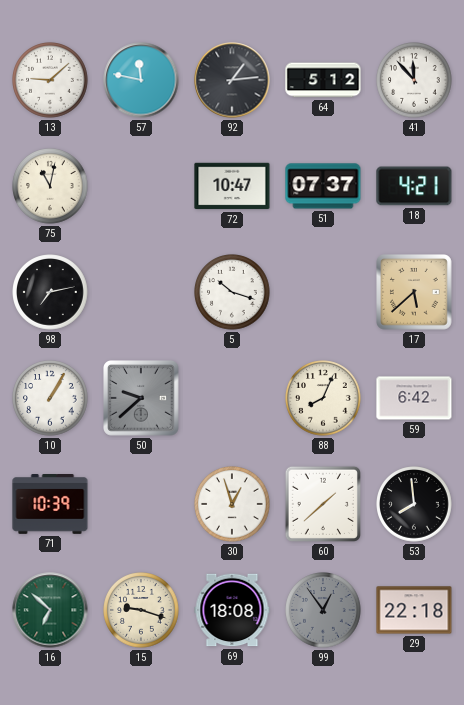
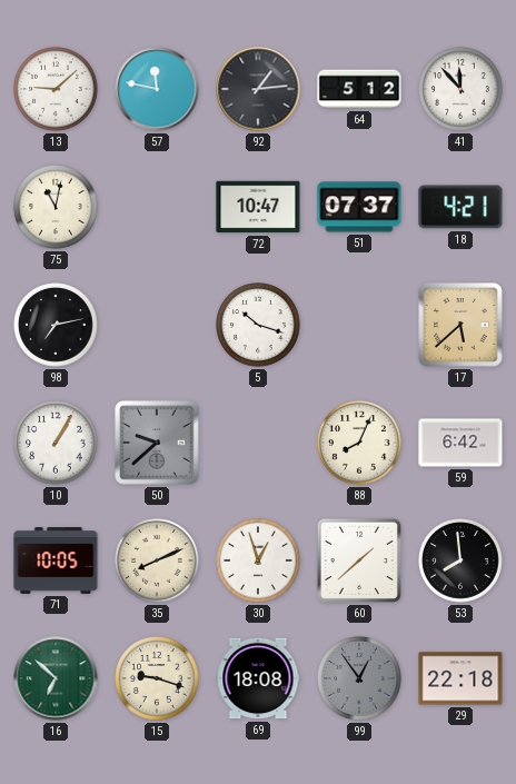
71: 10:39 -> 10:05
35: none -> 8:11
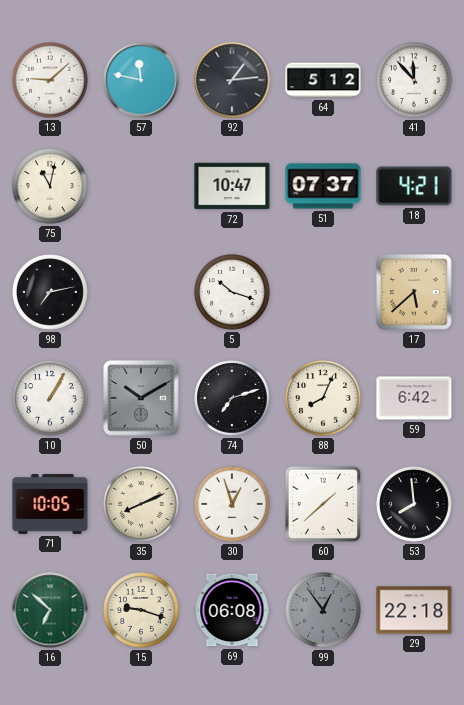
50: 9:38 -> 10:10
74: none -> 7:12
69: 18:08 -> 06:08
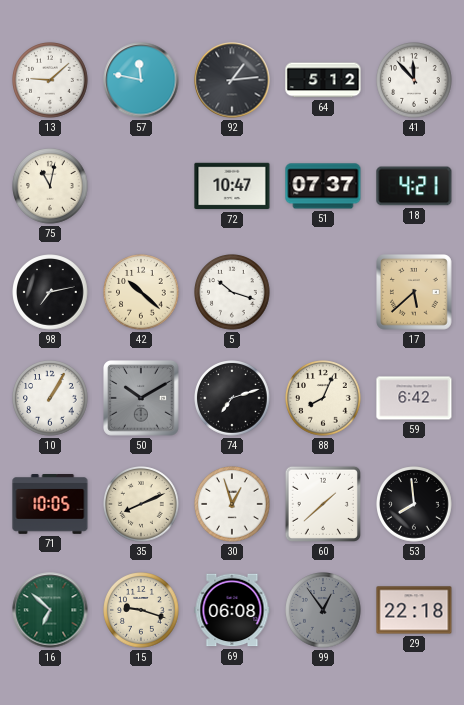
42: none -> 10:22
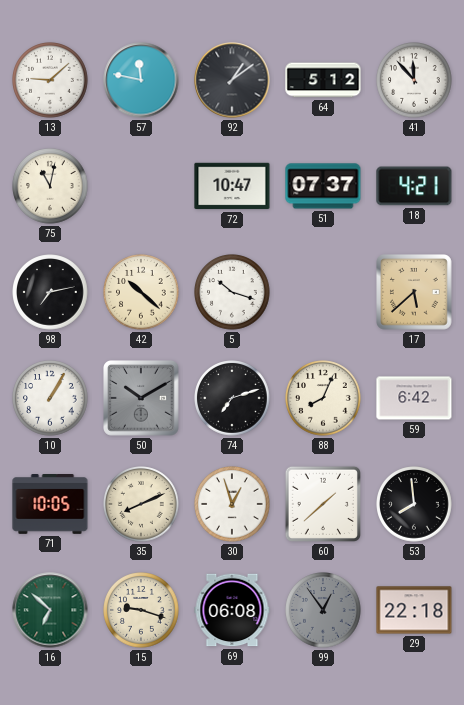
92: 1:14 -> 1:09
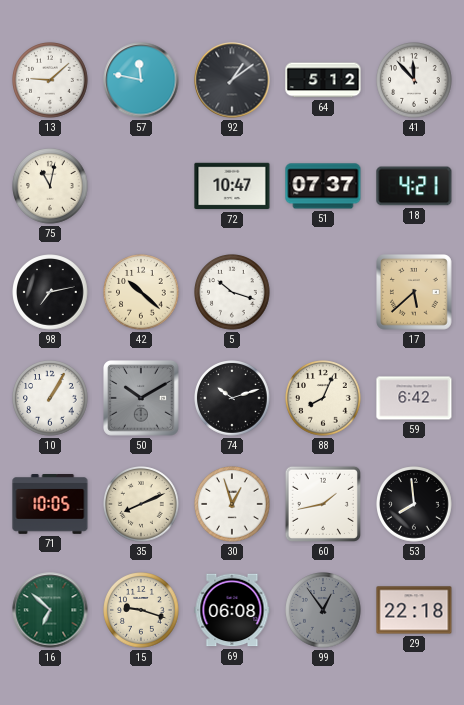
74: 7:12 -> 10:12
60: 1:38 -> 1:43
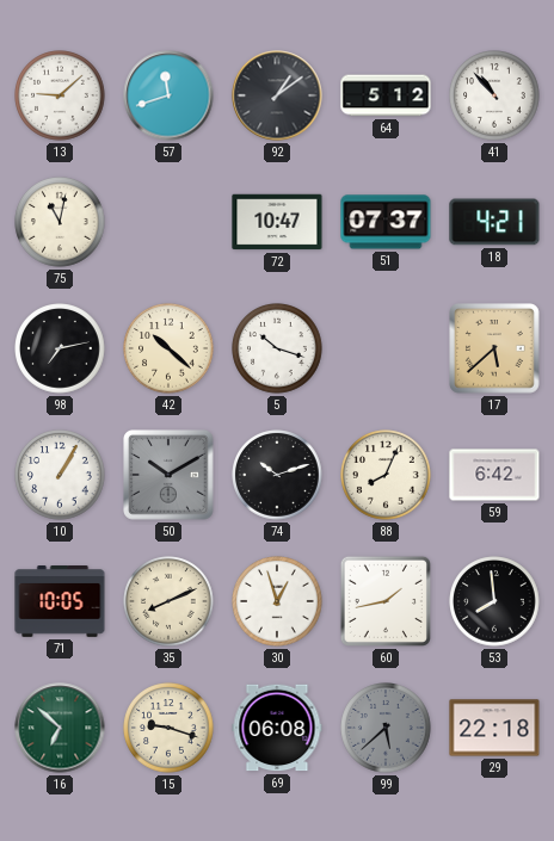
57: 11:47 -> 11:42
41: 11:53 -> 10:53
99: 12:54 -> 5:38
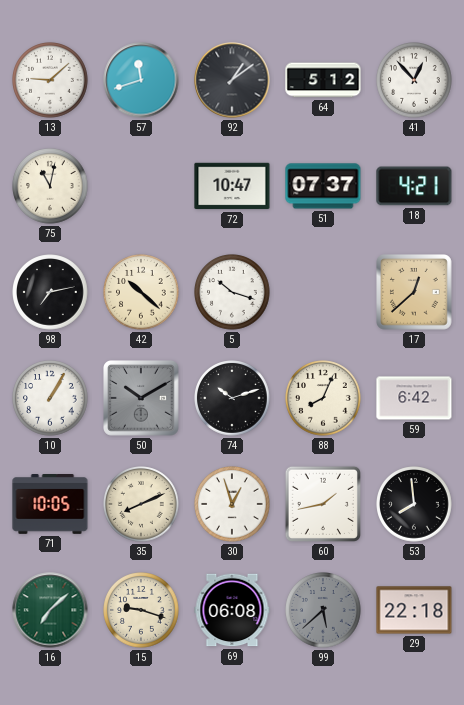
41: 10:53 -> 12:53
17: 5:38 -> 12:38
16: 6:52 -> 7:08
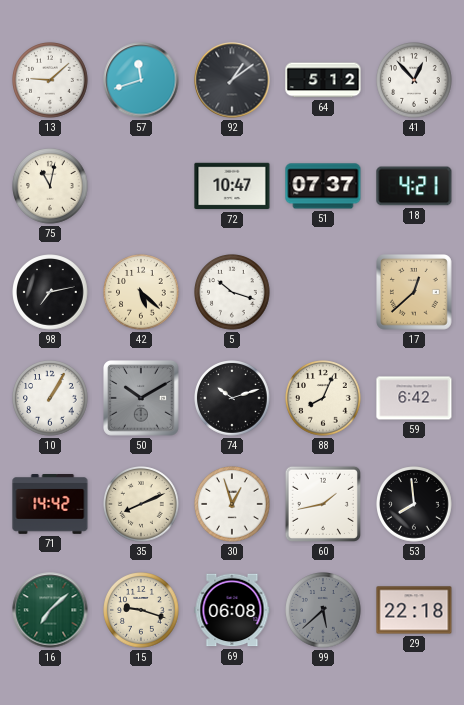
42: 10:22 -> 5:22
71: 10:05 -> 14:42
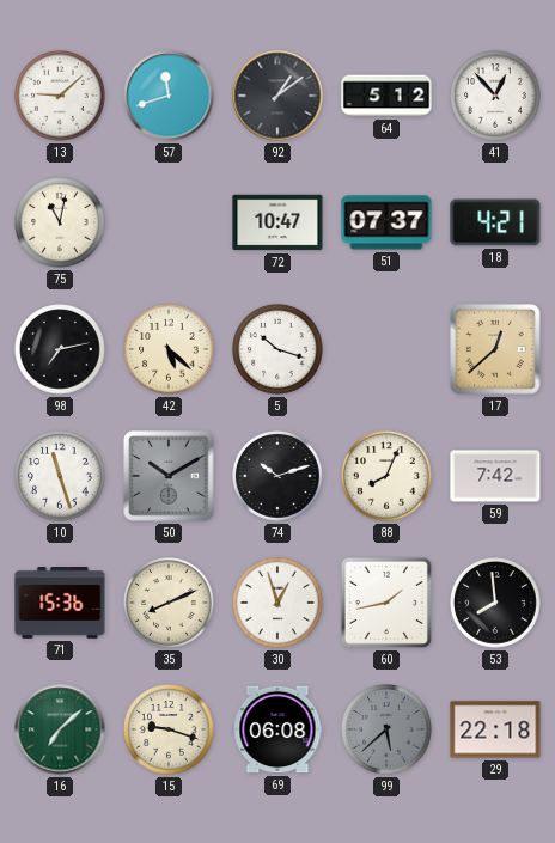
10: 1:05 -> 11:27
59: 6:42 -> 7:42
71: 14:42 -> 15:36
